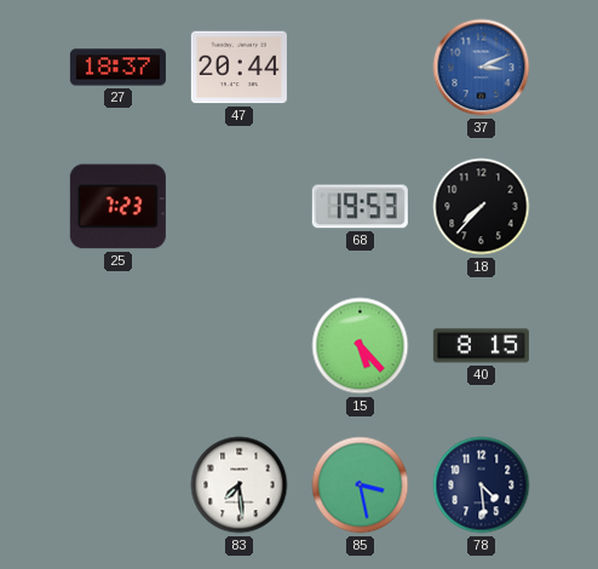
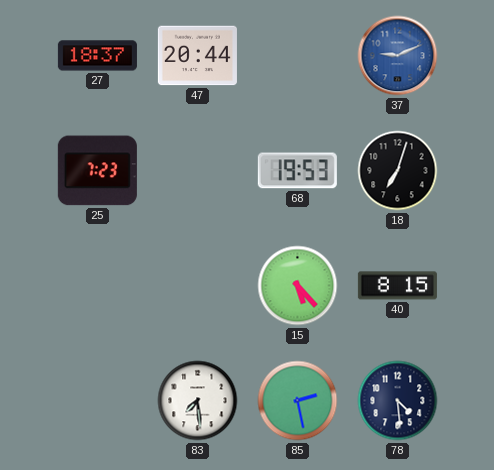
37: 3:11 -> 9:11
18: 7:37 -> 7:03
85: 3:28 -> 2:28
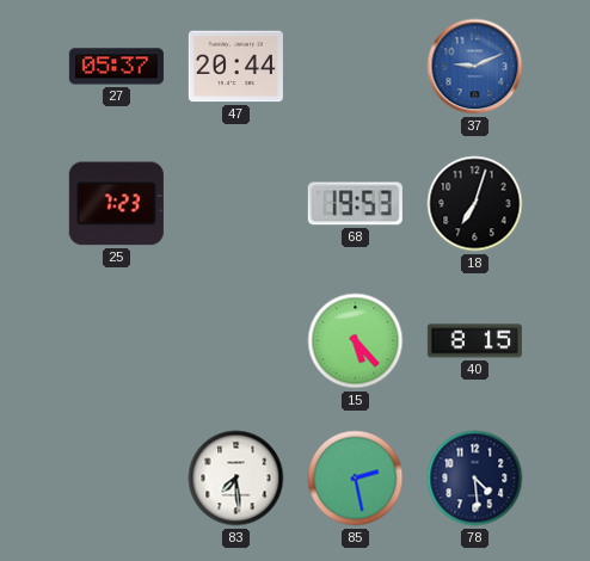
27: 18:37 -> 05:37
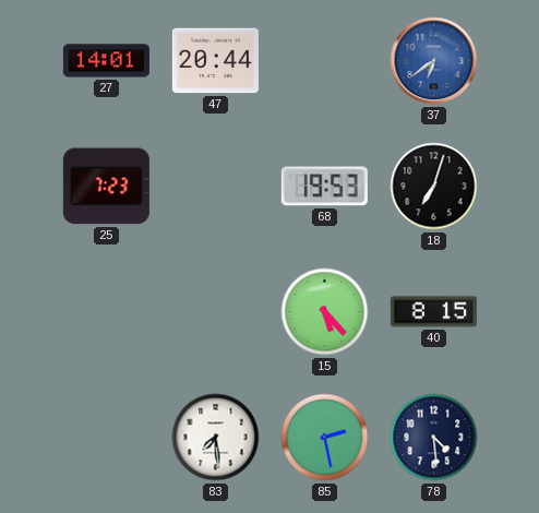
27: 05:37 -> 14:01
37: 9:11 -> 6:39
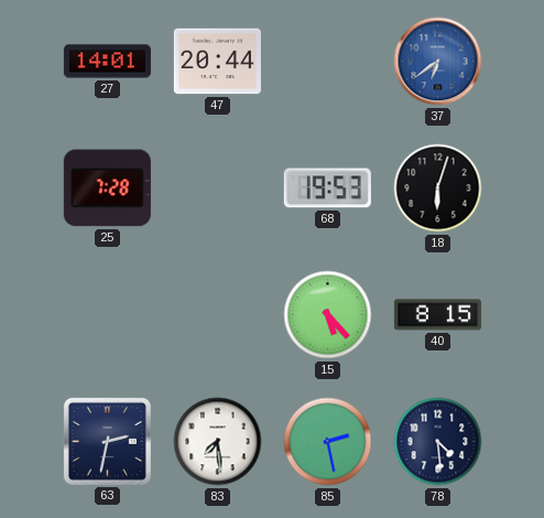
25: 7:23 -> 7:28
18: 7:03 -> 6:03
63: none -> 2:32
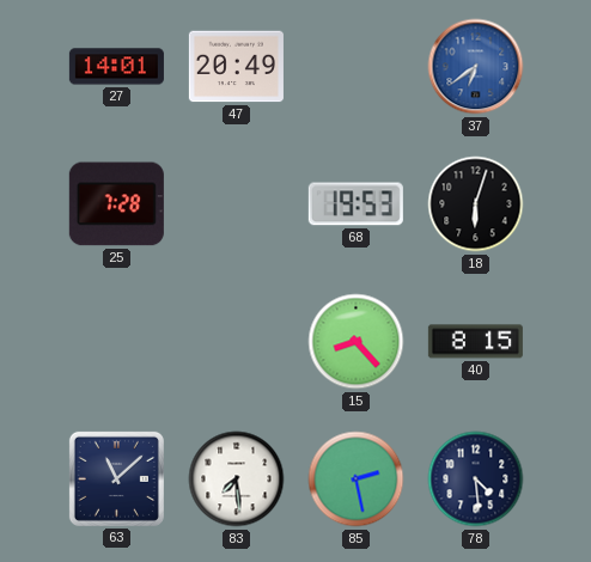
47: 20:44 -> 20:49
15: 5:23 -> 8:23
63: 2:32 -> 11:08
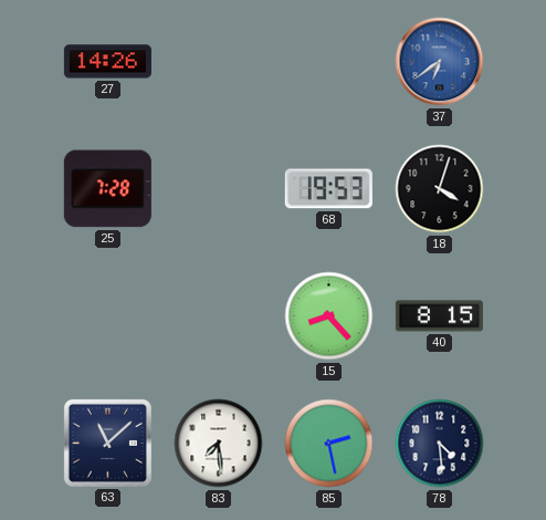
27: 14:01 -> 14:26
47: 20:49 -> none
18: 6:03 -> 4:03
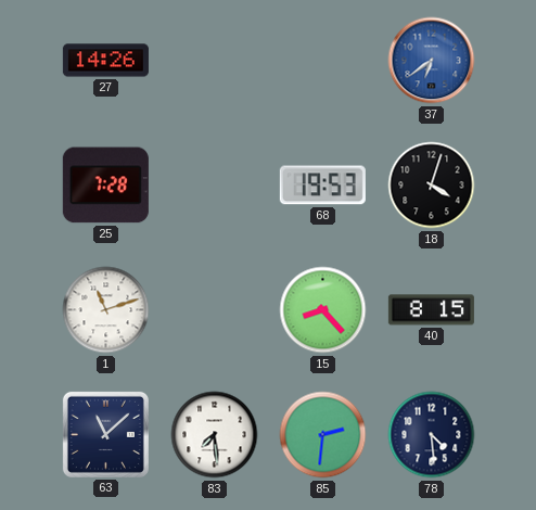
1: none -> 11:12
85: 2:28 -> 2:31
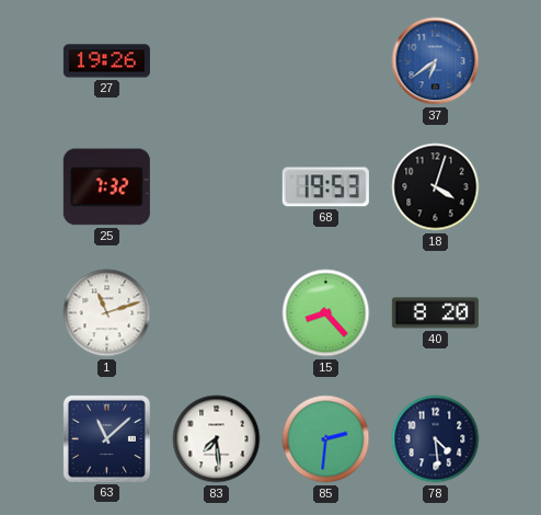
27: 14:26 -> 19:26
25: 7:28 -> 7:32
40: 8:15 -> 8:20
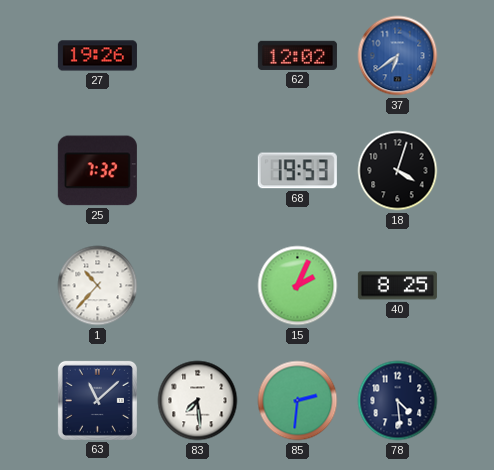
62: none -> 12:02
1: 11:12 -> 10:37
15: 8:23 -> 2:04
40: 8:20 -> 8:25
